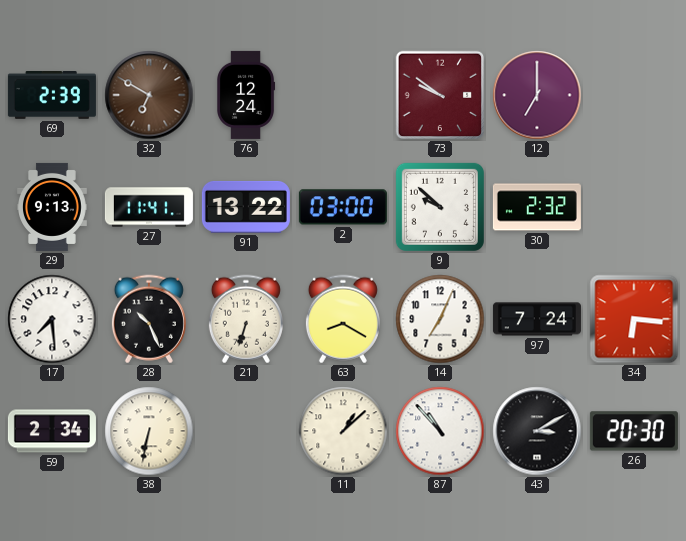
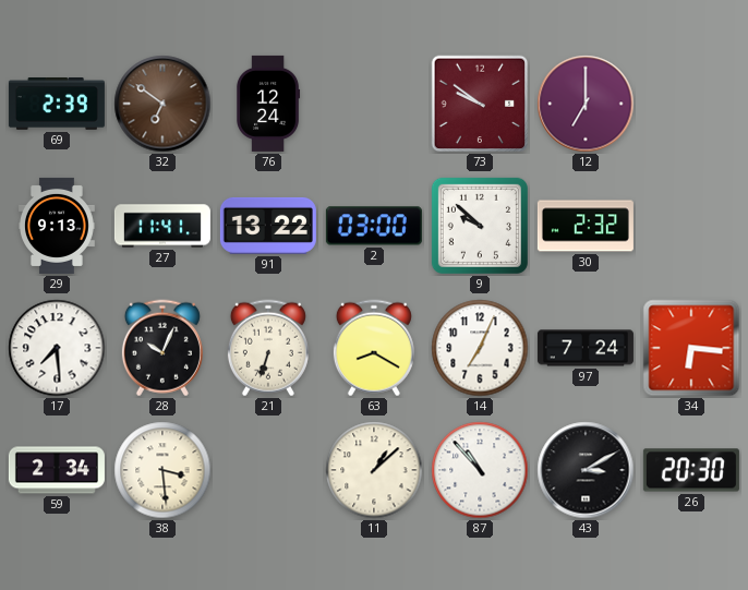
32: 6:50 -> 6:51
28: 10:26 -> 10:04
38: 6:32 -> 3:29
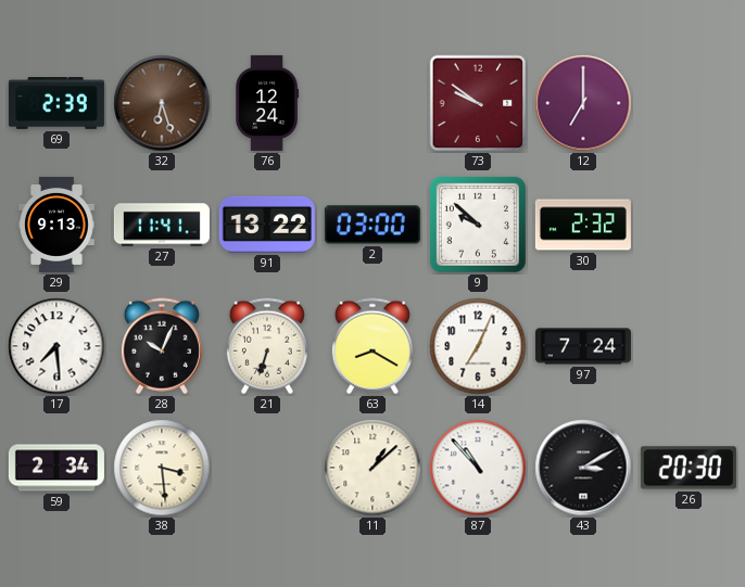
32: 6:51 -> 6:27
34: 6:16 -> none
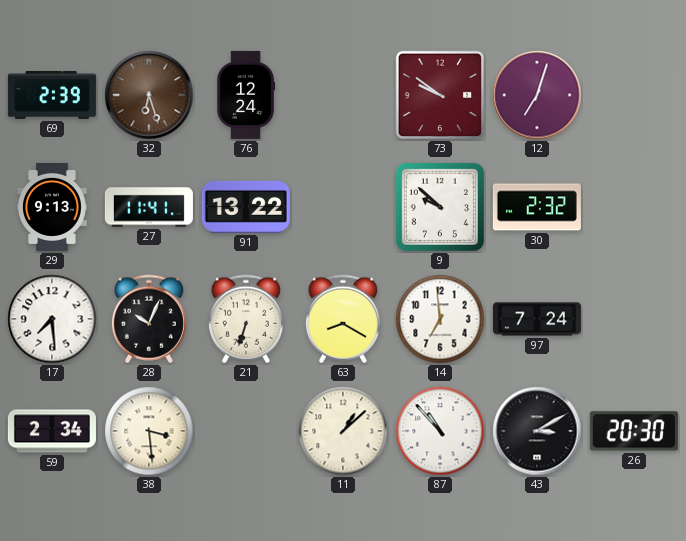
12: 7:00 -> 7:03
2: 03:00 -> none
14: 7:04 -> 6:59
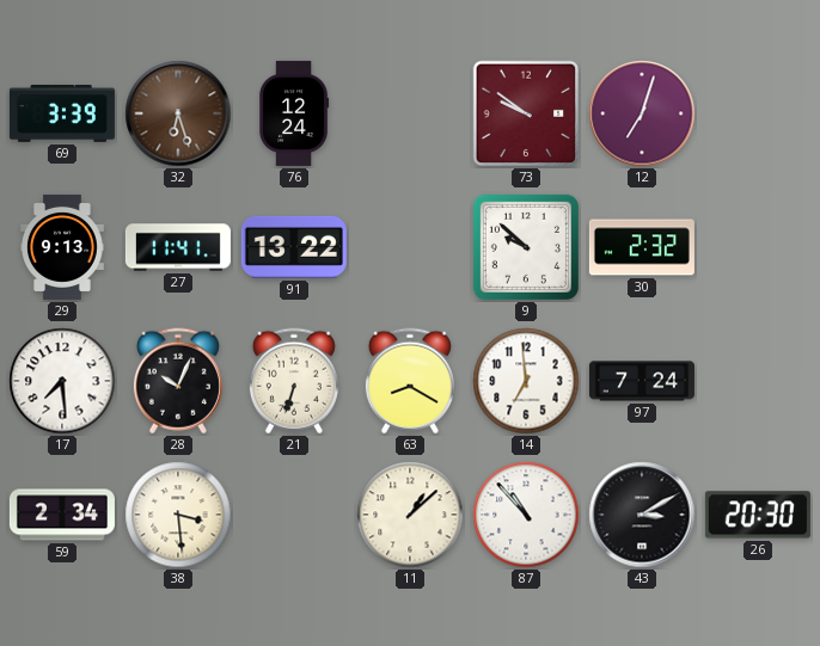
69: 2:39 -> 3:39
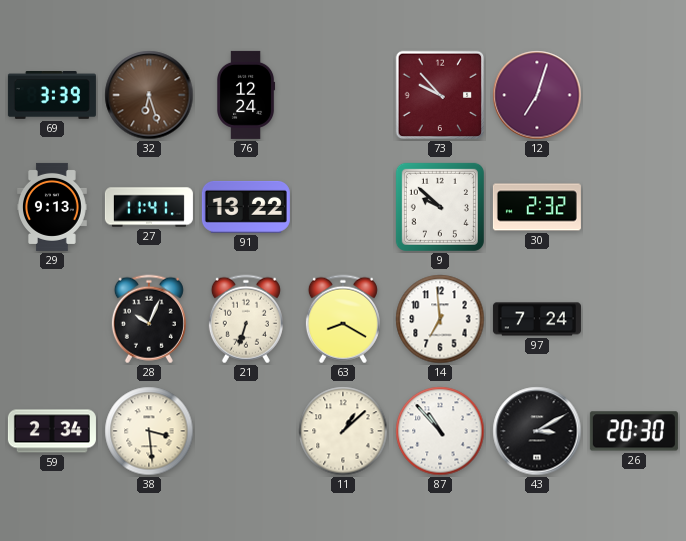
73: 9:51 -> 9:53
17: 7:29 -> none
